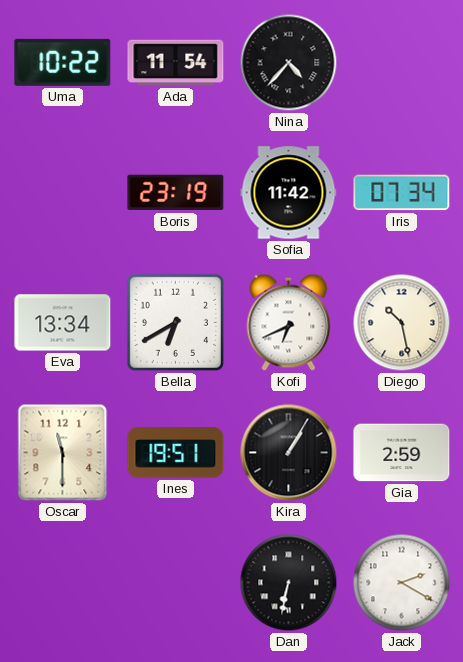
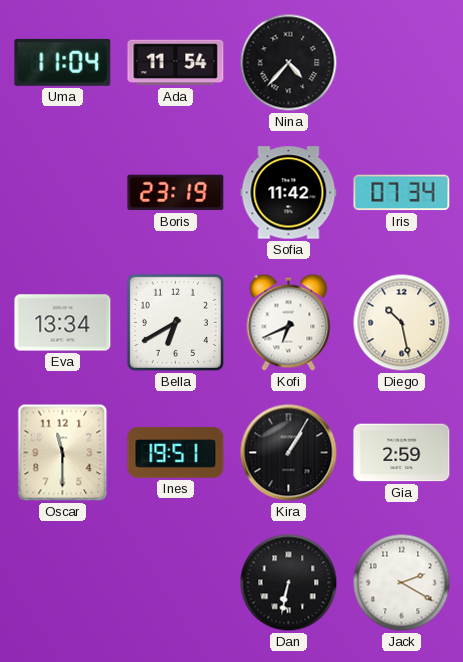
Uma: 10:22 -> 11:04
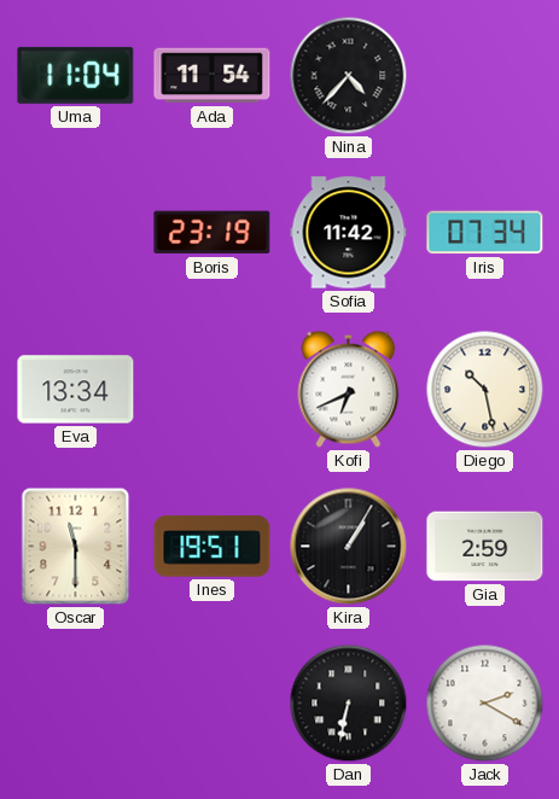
Bella: 6:40 -> none
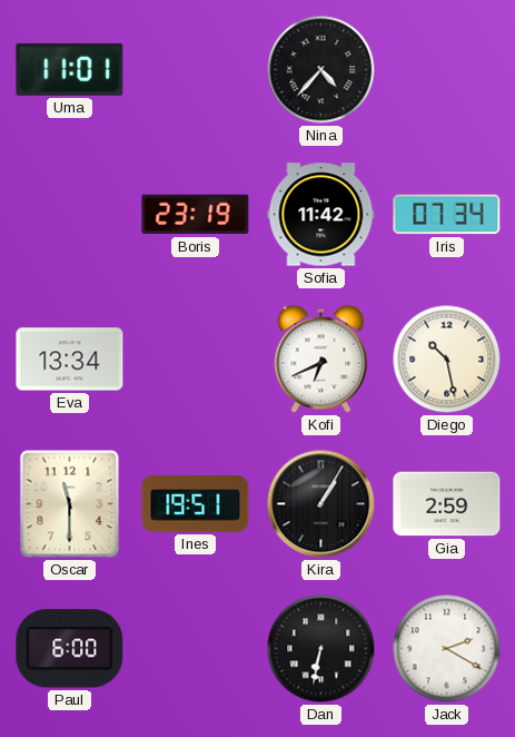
Uma: 11:04 -> 11:01
Ada: 11:54 -> none
Paul: none -> 6:00
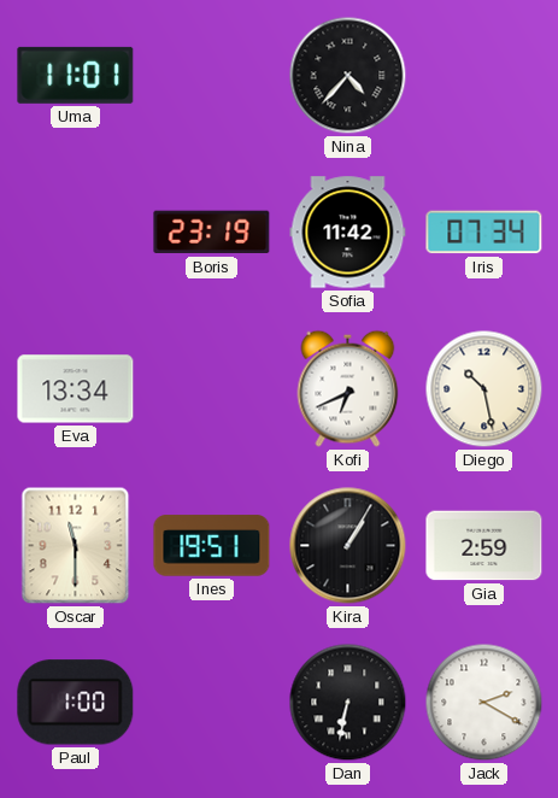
Paul: 6:00 -> 1:00
